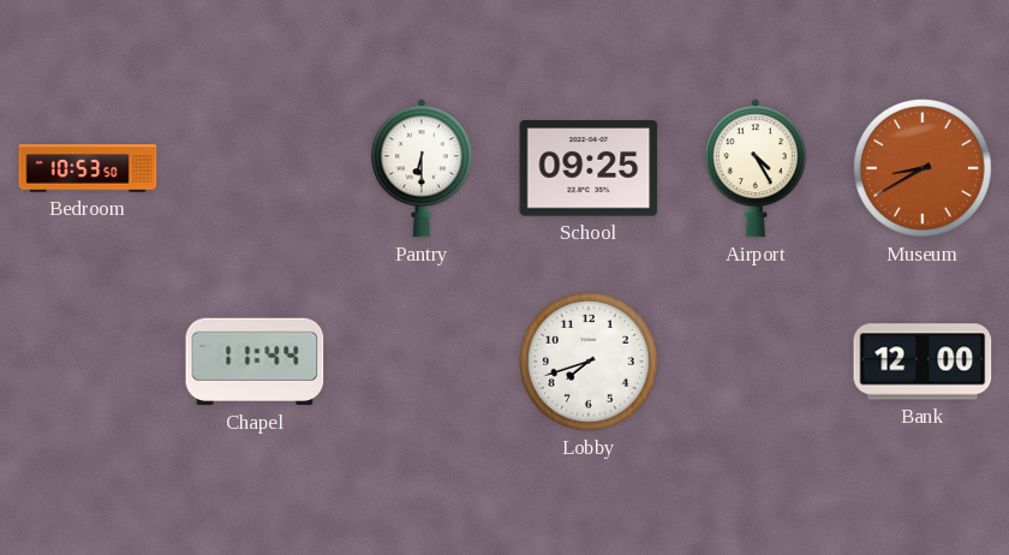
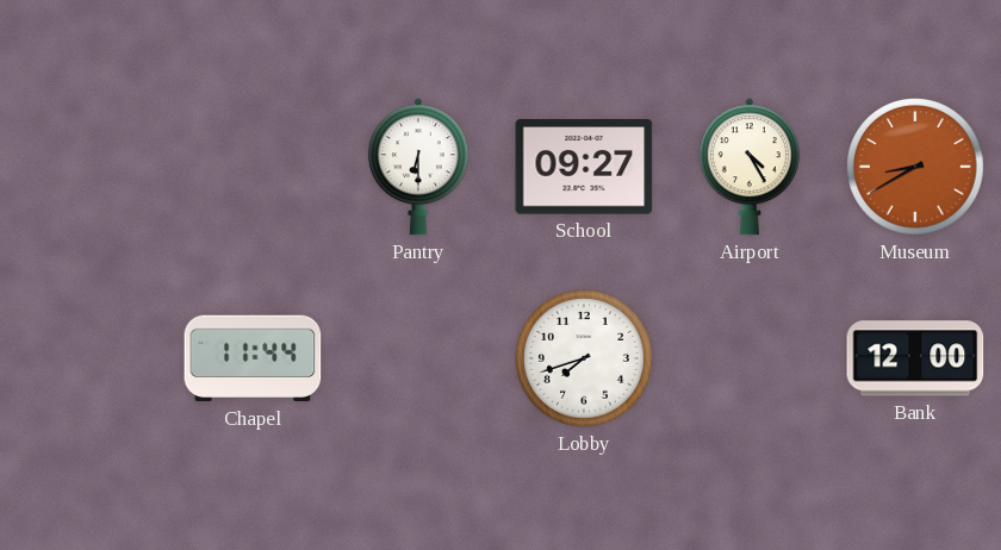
Bedroom: 10:53 -> none
School: 09:25 -> 09:27
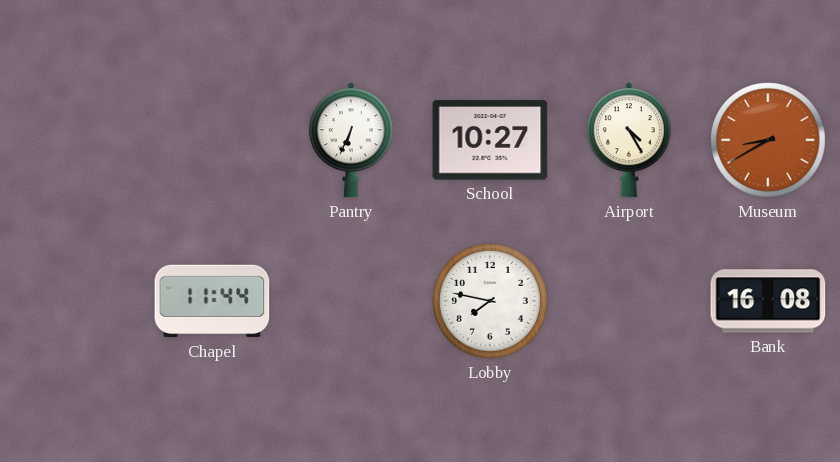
Pantry: 6:30 -> 6:34
School: 09:27 -> 10:27
Lobby: 7:42 -> 7:47
Bank: 12:00 -> 16:08
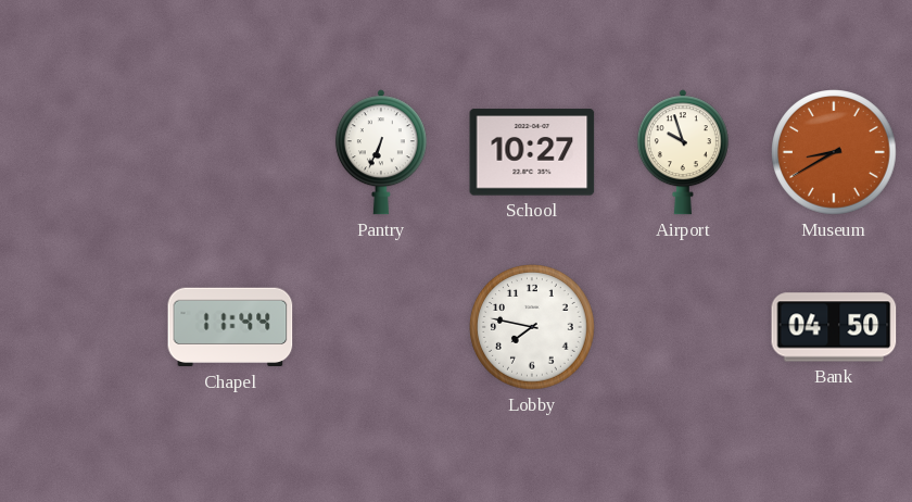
Airport: 4:25 -> 9:57
Bank: 16:08 -> 04:50
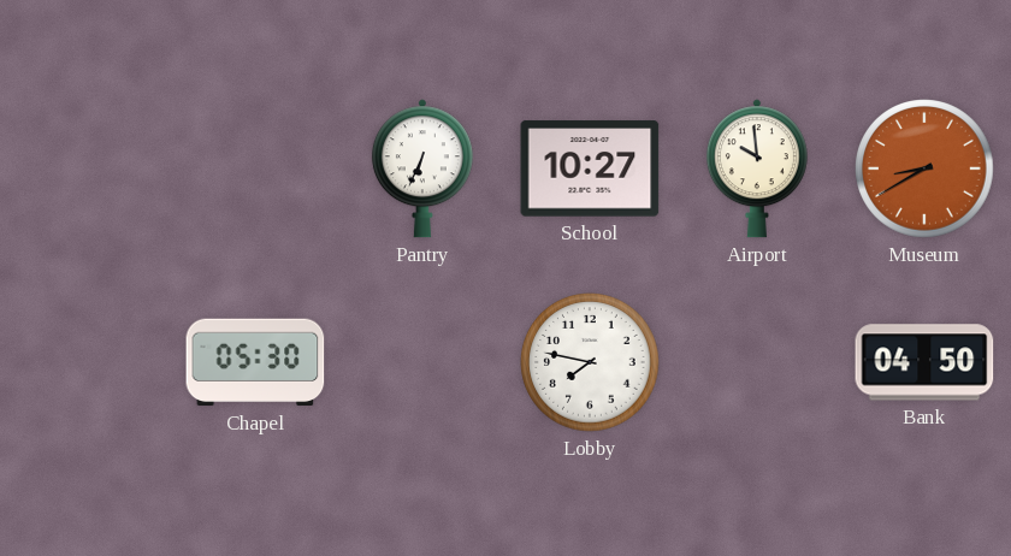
Airport: 9:57 -> 9:59
Chapel: 11:44 -> 05:30
